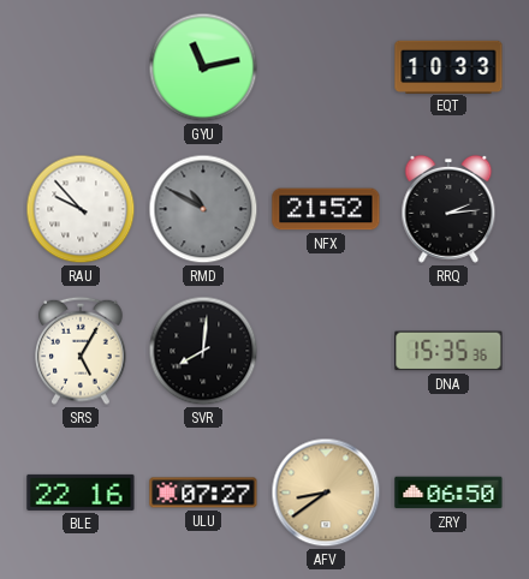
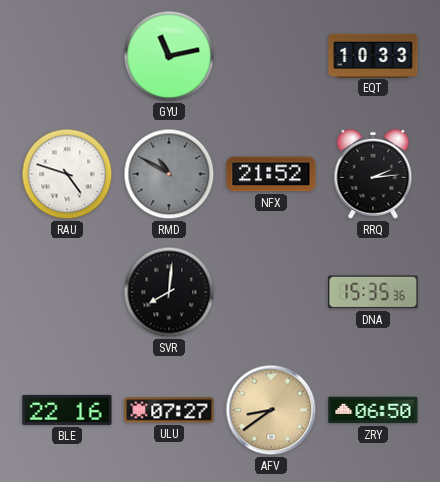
RAU: 9:53 -> 4:48
SRS: 5:05 -> none
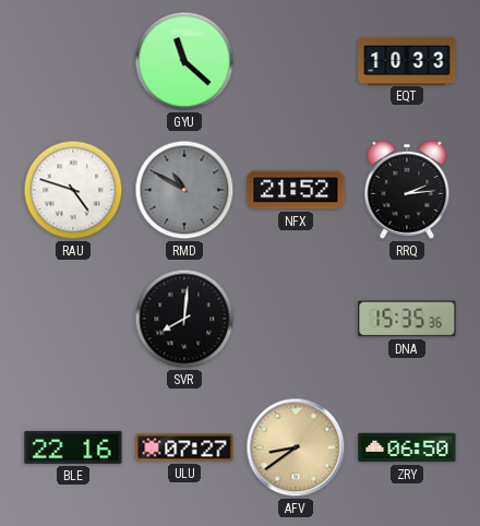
GYU: 11:13 -> 11:22
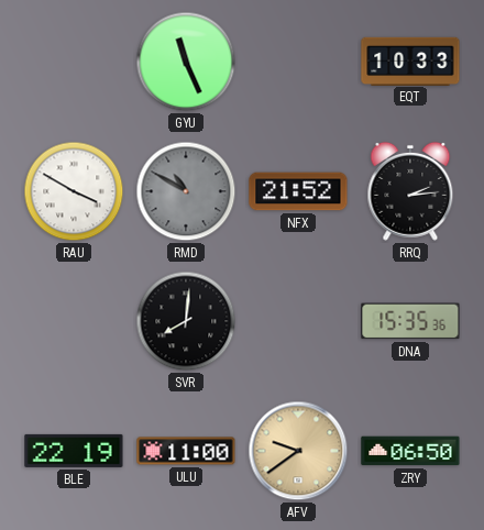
GYU: 11:22 -> 11:26
RAU: 4:48 -> 3:50
BLE: 22:16 -> 22:19
ULU: 07:27 -> 11:00
AFV: 8:39 -> 9:39
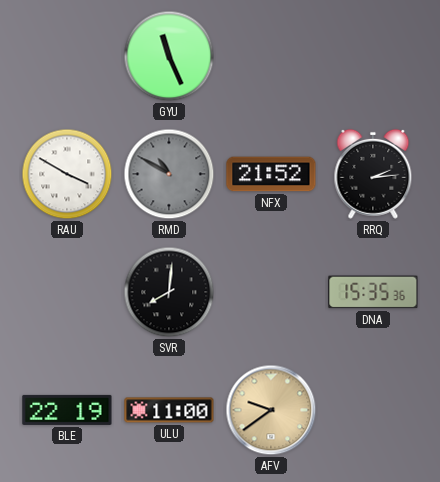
EQT: 10:33 -> none
ZRY: 06:50 -> none
